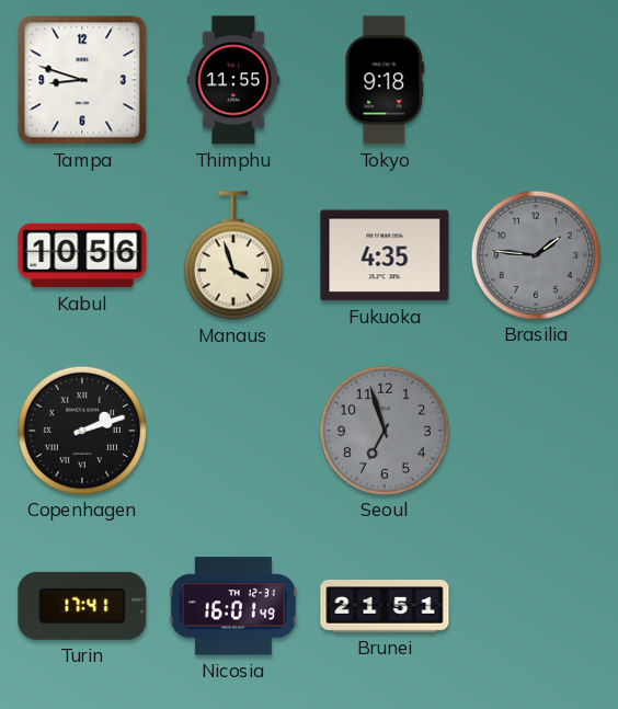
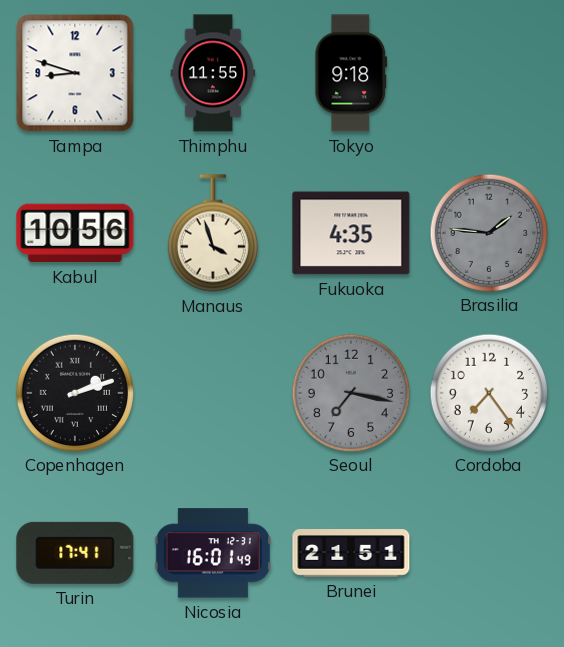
Seoul: 6:57 -> 7:17
Cordoba: none -> 7:24
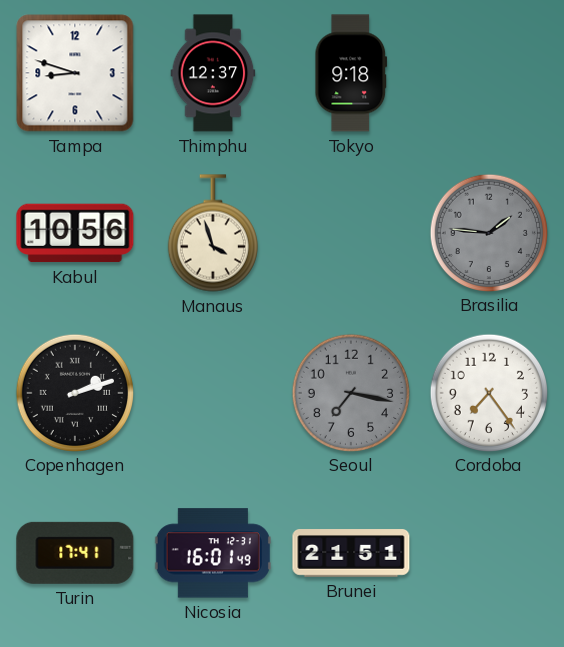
Thimphu: 11:55 -> 12:37
Fukuoka: 4:35 -> none
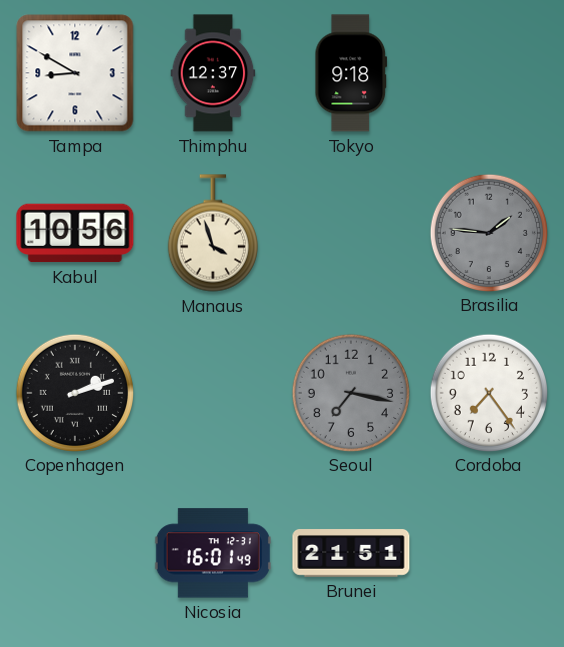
Tampa: 8:48 -> 8:50
Turin: 17:41 -> none
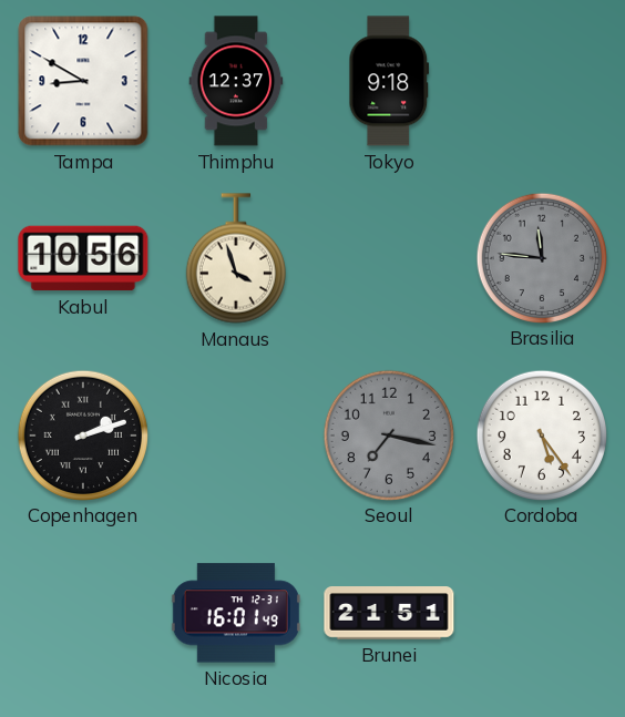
Brasilia: 1:46 -> 11:46
Cordoba: 7:24 -> 5:24
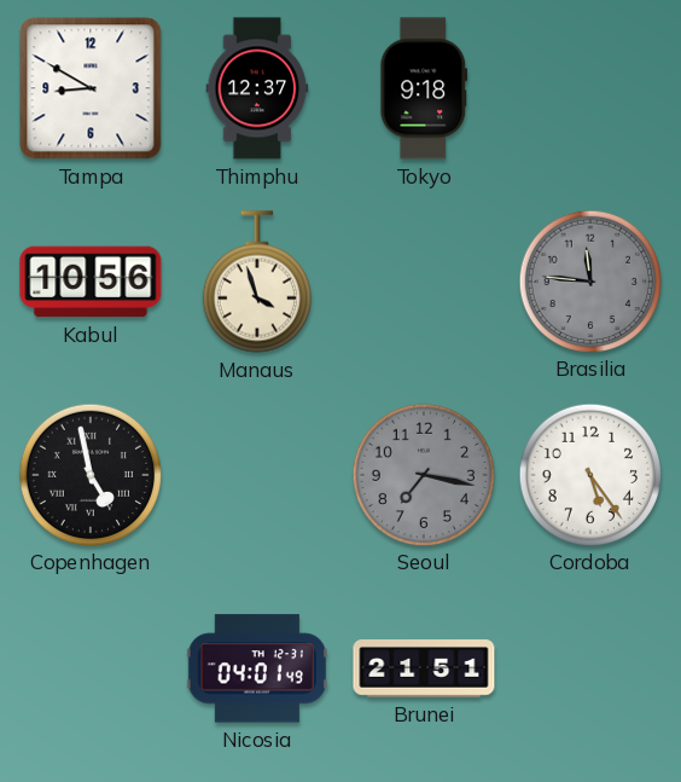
Copenhagen: 2:12 -> 4:58
Nicosia: 16:01 -> 04:01
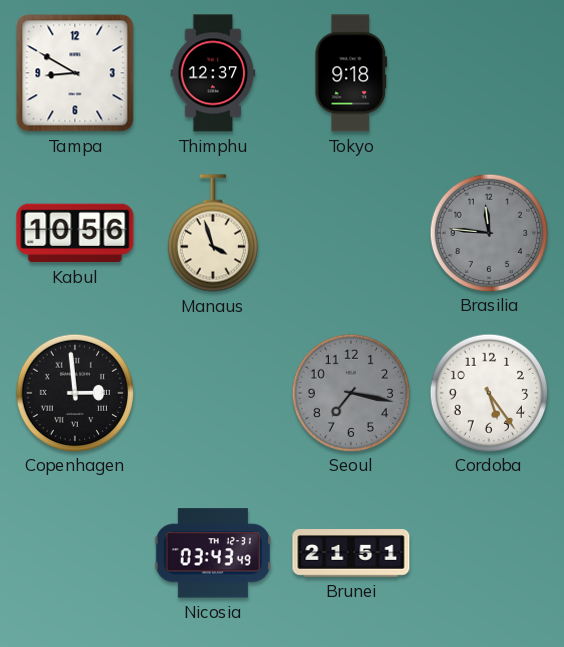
Copenhagen: 4:58 -> 2:59
Nicosia: 04:01 -> 03:43
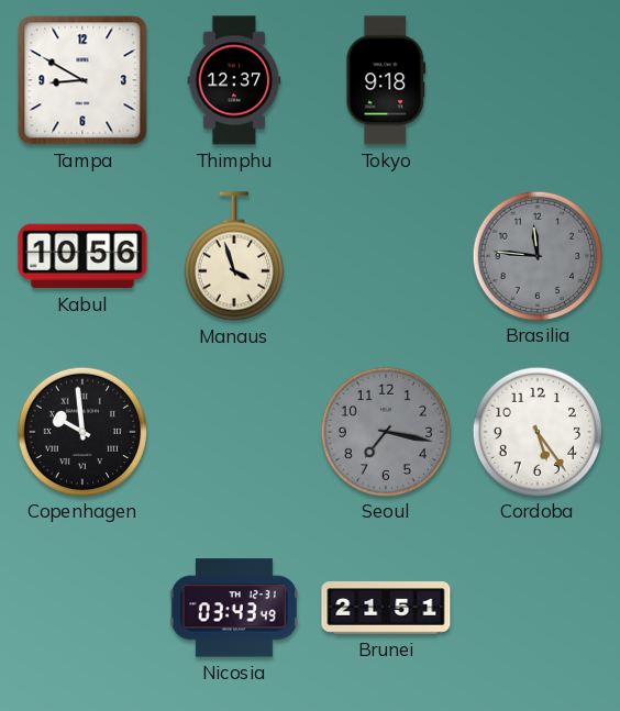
Copenhagen: 2:59 -> 9:59
